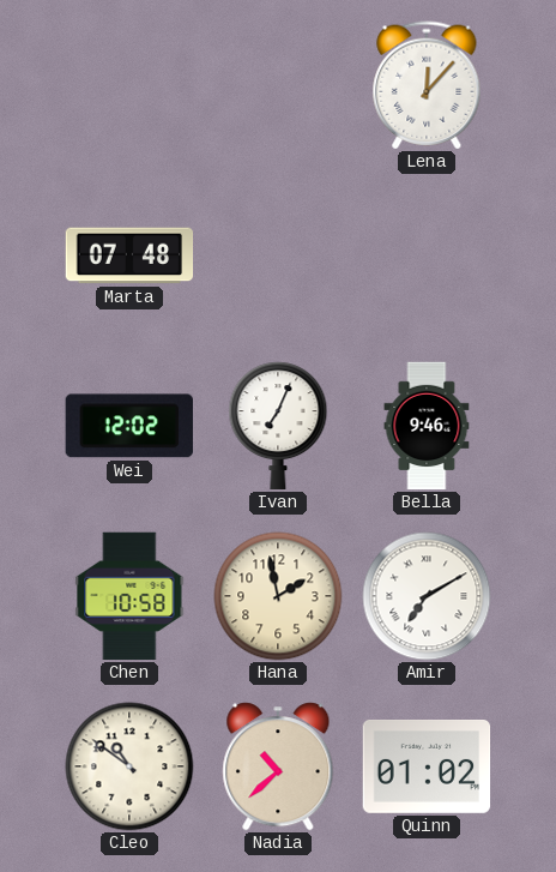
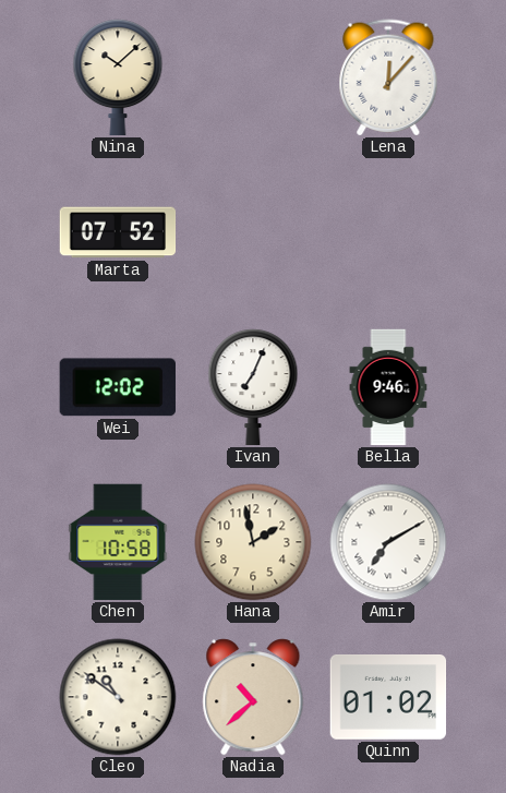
Nina: none -> 10:08
Marta: 07:48 -> 07:52
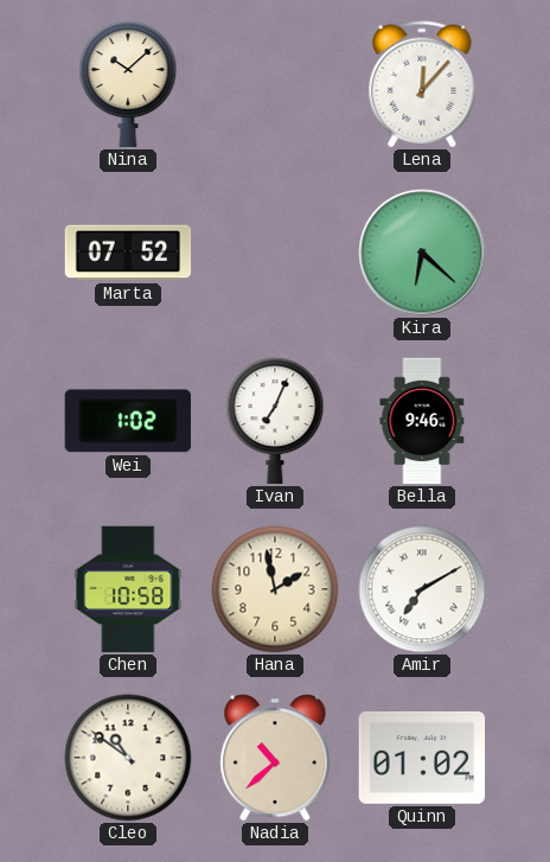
Kira: none -> 6:22
Wei: 12:02 -> 1:02
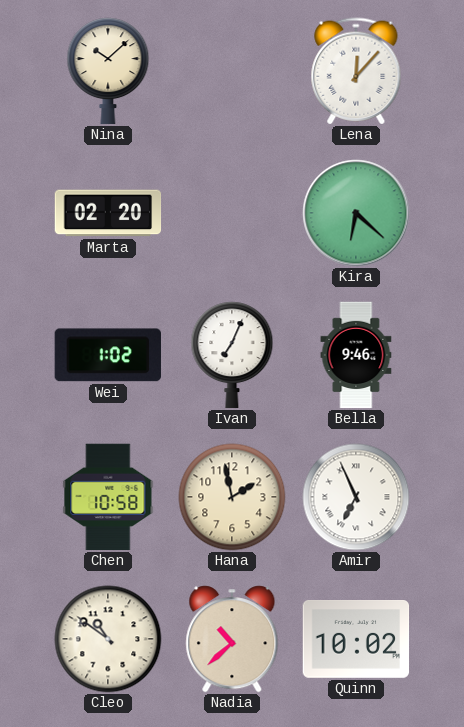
Marta: 07:52 -> 02:20
Amir: 7:10 -> 6:56
Quinn: 01:02 -> 10:02
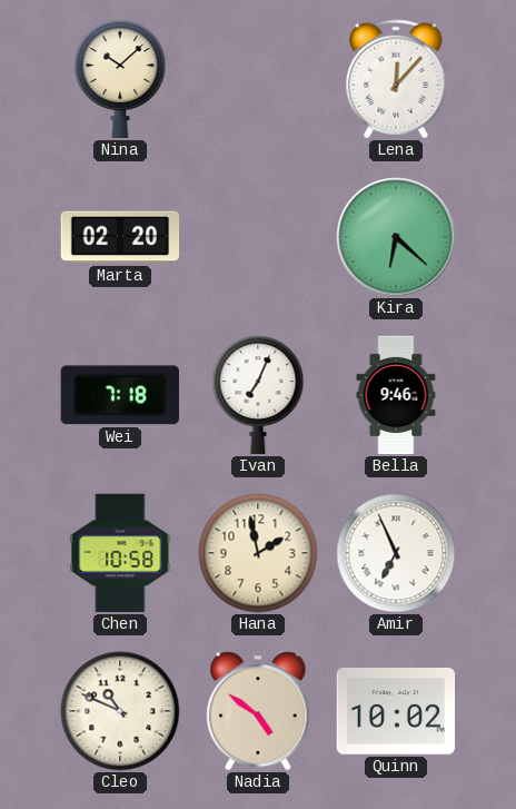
Wei: 1:02 -> 7:18
Cleo: 10:51 -> 10:49
Nadia: 10:38 -> 4:51
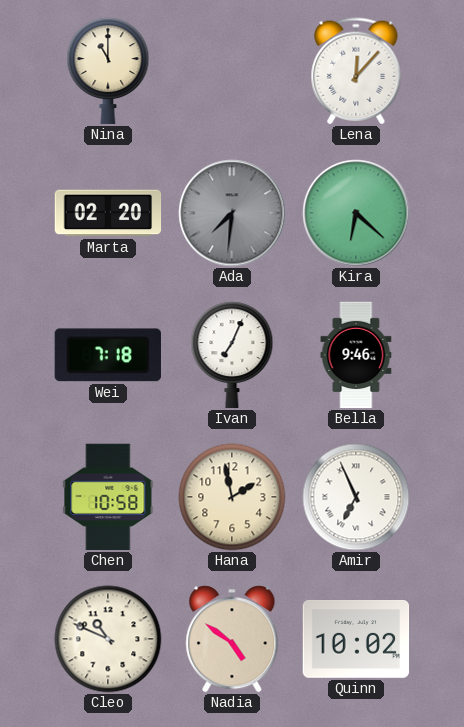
Nina: 10:08 -> 11:00
Ada: none -> 7:31
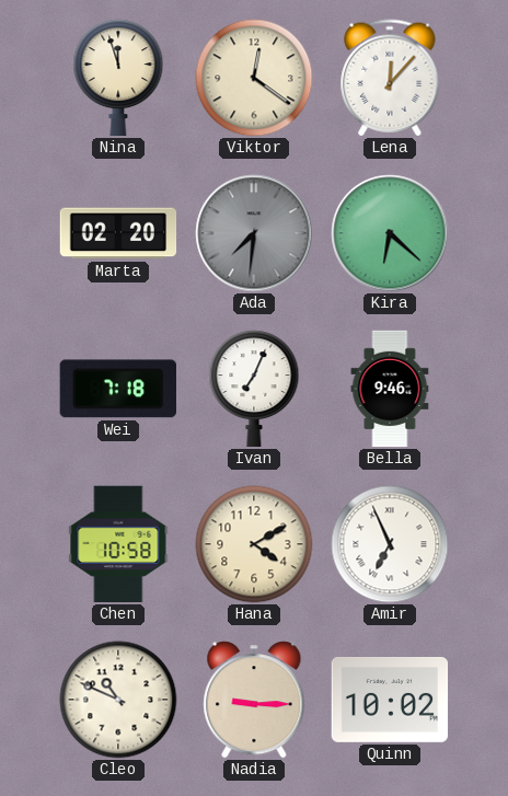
Nina: 11:00 -> 11:57
Viktor: none -> 12:21
Hana: 1:58 -> 4:10
Nadia: 4:51 -> 9:15
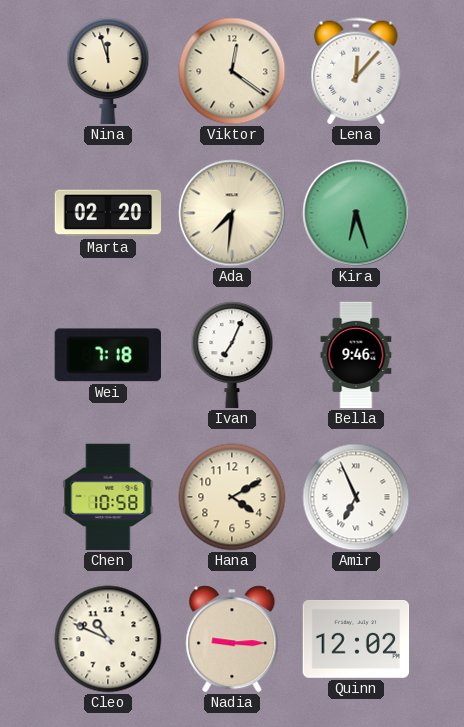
Ada dial: grey -> cream
Kira: 6:22 -> 6:27
Quinn: 10:02 -> 12:02
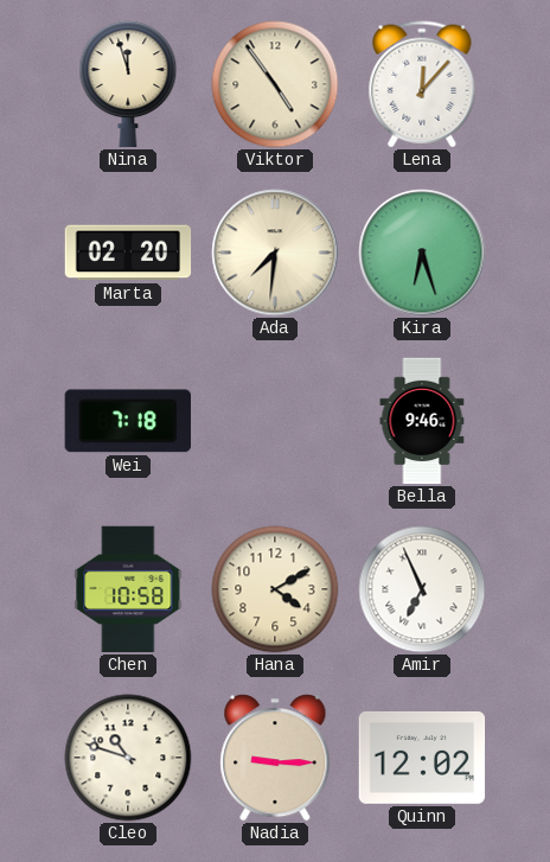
Viktor: 12:21 -> 4:54
Ivan: 7:04 -> none
Cleo: 10:49 -> 10:48
